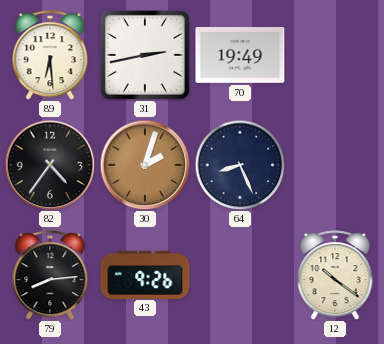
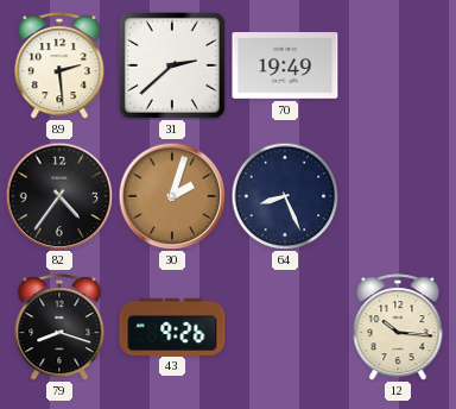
89: 6:29 -> 2:29
31: 2:43 -> 2:38
79: 8:14 -> 8:18
12: 10:21 -> 10:16
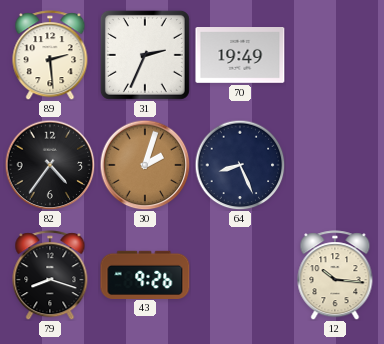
31: 2:38 -> 2:34
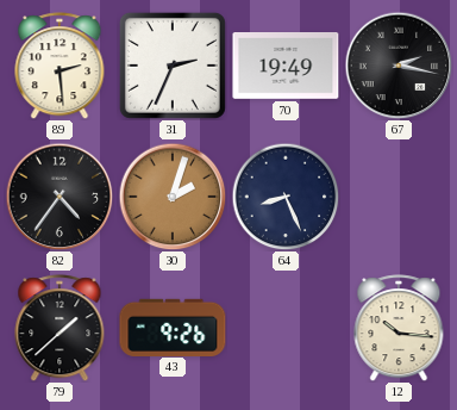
67: none -> 2:17
79: 8:18 -> 1:38
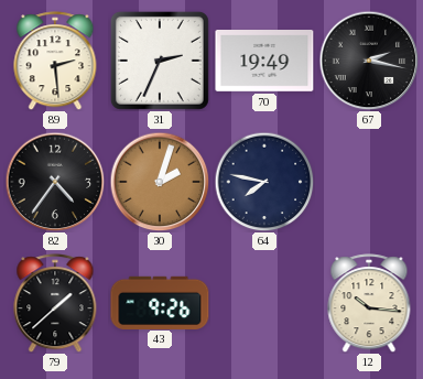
64: 8:26 -> 7:47
